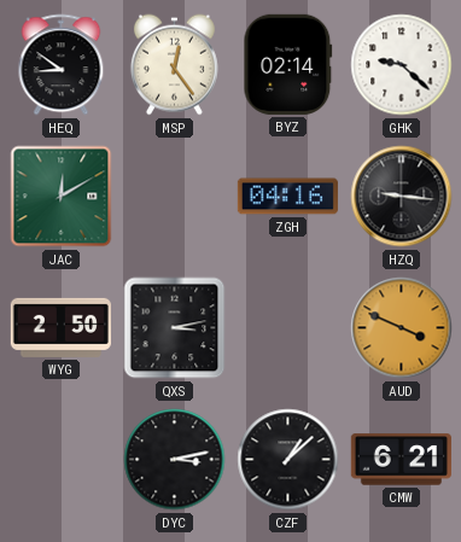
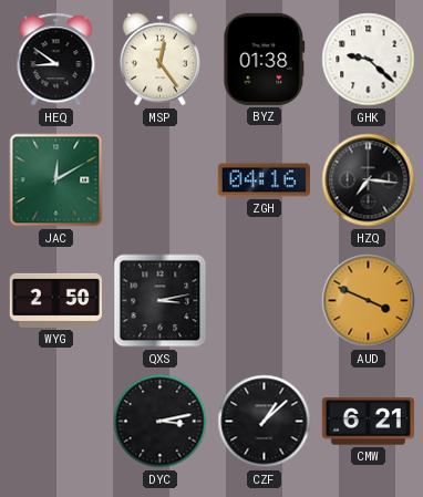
BYZ: 02:14 -> 01:38
HZQ: 9:16 -> 7:16
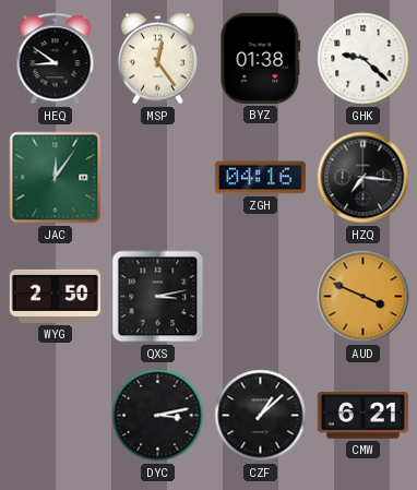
JAC: 12:10 -> 12:06
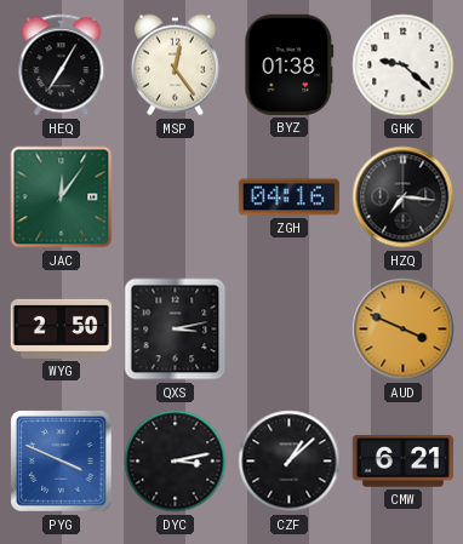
HEQ: 8:51 -> 7:05
PYG: none -> 3:49
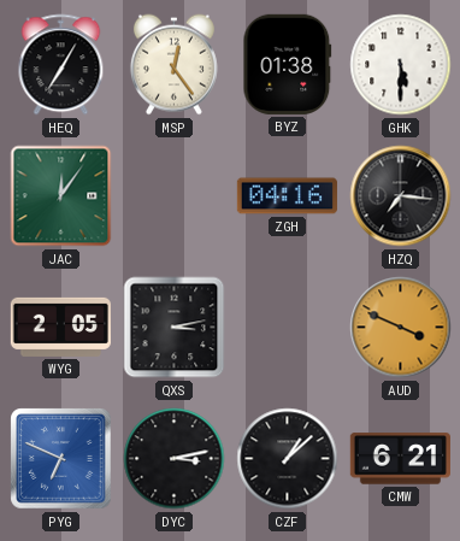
GHK: 9:22 -> 5:30
WYG: 2:50 -> 2:05
PYG: 3:49 -> 6:49
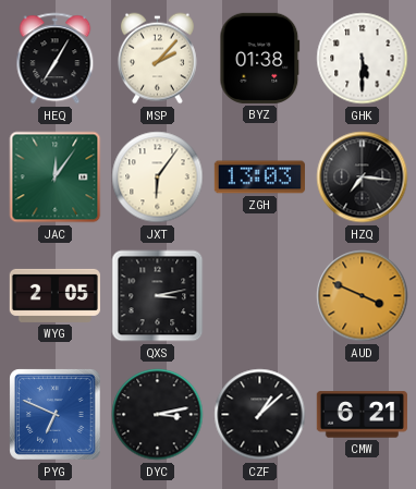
MSP: 12:24 -> 2:07
JXT: none -> 6:06
ZGH: 04:16 -> 13:03
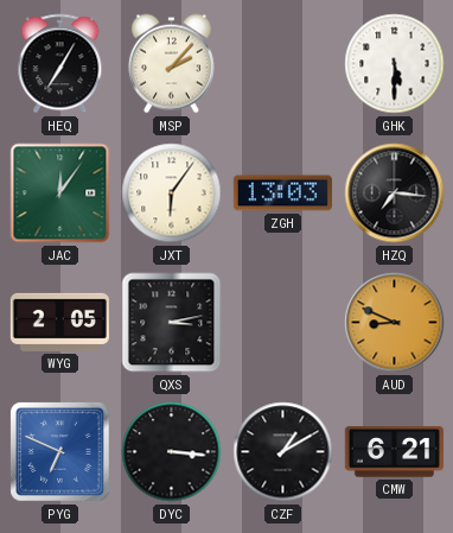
BYZ: 01:38 -> none
AUD: 3:49 -> 8:49
DYC: 3:13 -> 3:16
CZF: 1:08 -> 1:10
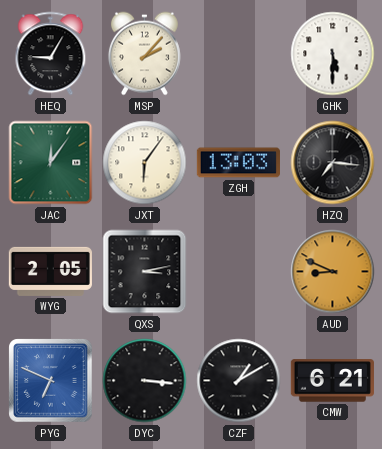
HEQ: 7:05 -> 9:05
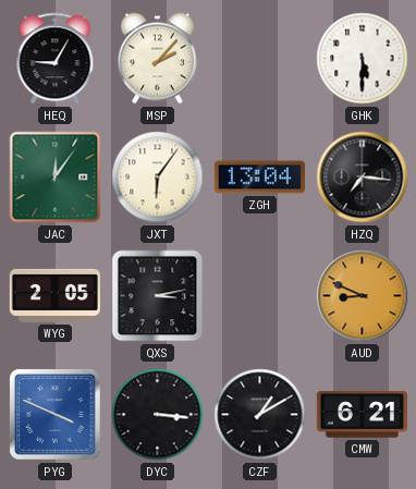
ZGH: 13:03 -> 13:04
PYG: 6:49 -> 3:49
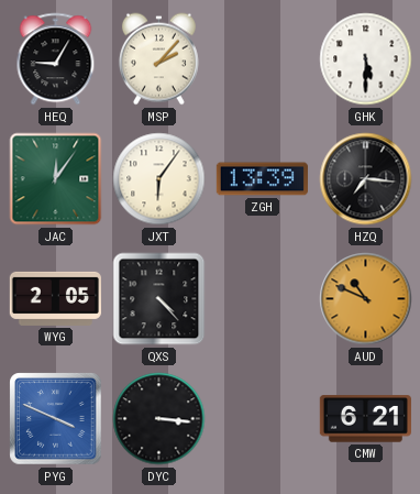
ZGH: 13:04 -> 13:39
QXS: 3:13 -> 4:23
AUD: 8:49 -> 10:49
CZF: 1:10 -> none
